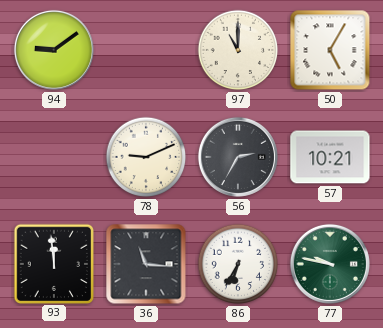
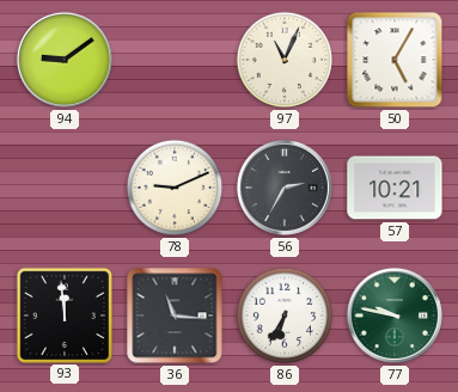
97: 11:00 -> 11:04
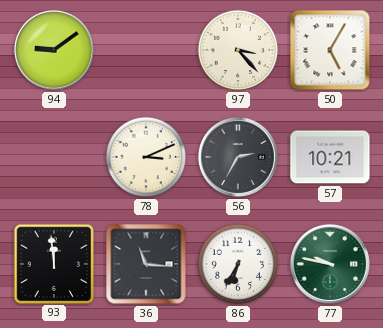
97: 11:04 -> 3:23
78: 9:11 -> 3:11
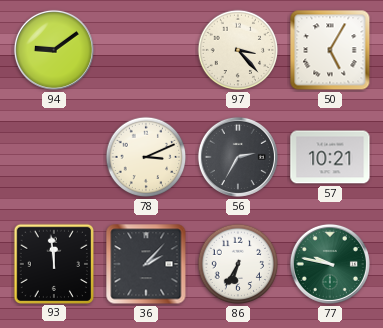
36: 11:16 -> 2:07
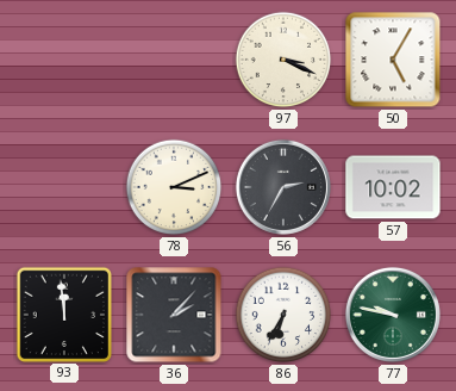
94: 9:09 -> none
97: 3:23 -> 3:19
57: 10:21 -> 10:02
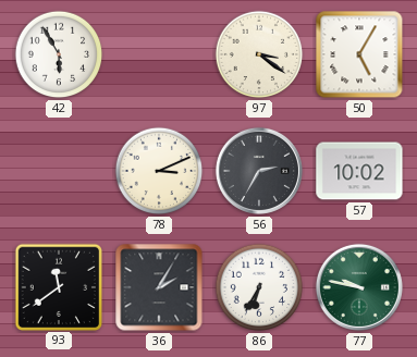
42: none -> 5:55
97: 3:19 -> 3:21
93: 11:59 -> 11:39
36: 2:07 -> 2:05
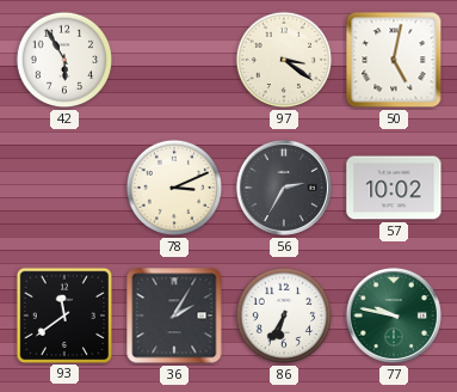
50: 5:05 -> 5:02
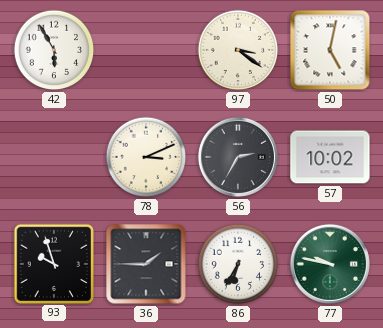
93: 11:39 -> 9:57
36: 2:05 -> 1:45
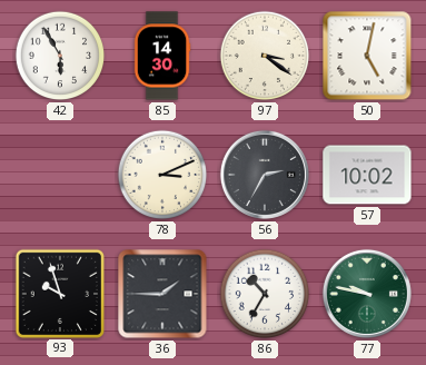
85: none -> 14:30
86: 6:35 -> 10:35
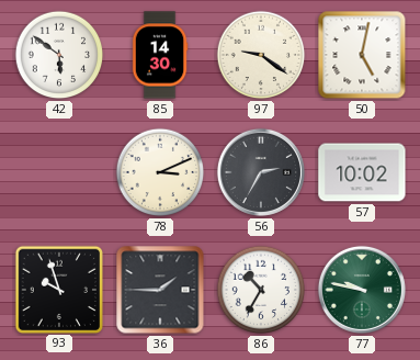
42: 5:55 -> 5:51
97: 3:21 -> 9:21
